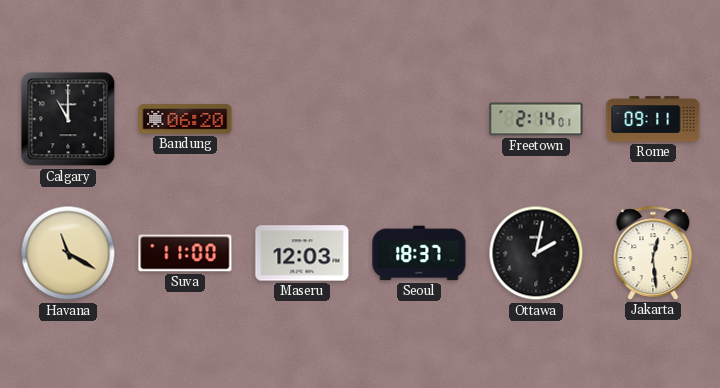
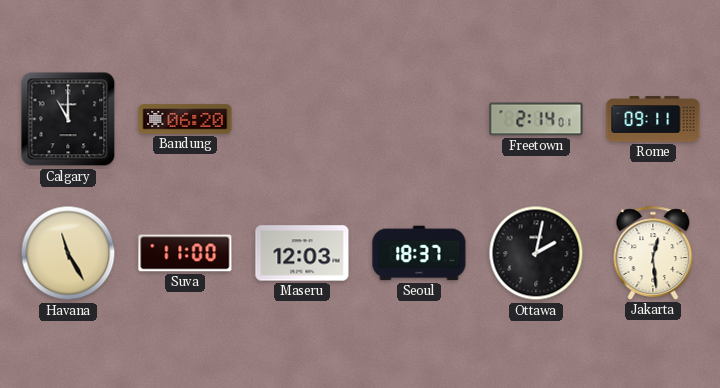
Havana: 11:20 -> 11:25
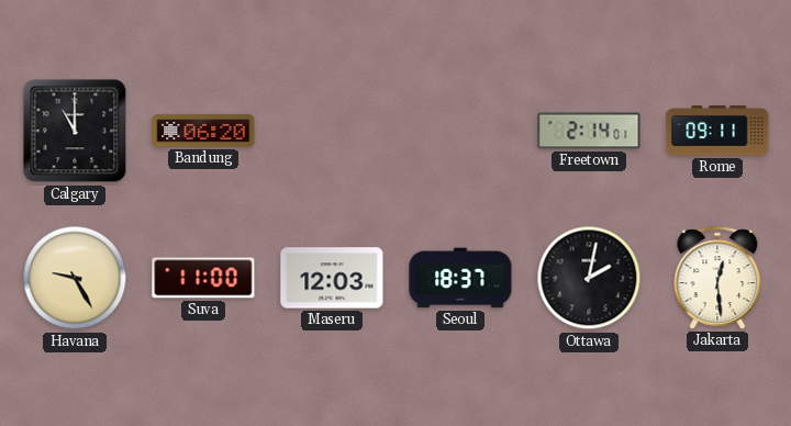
Havana: 11:25 -> 9:25
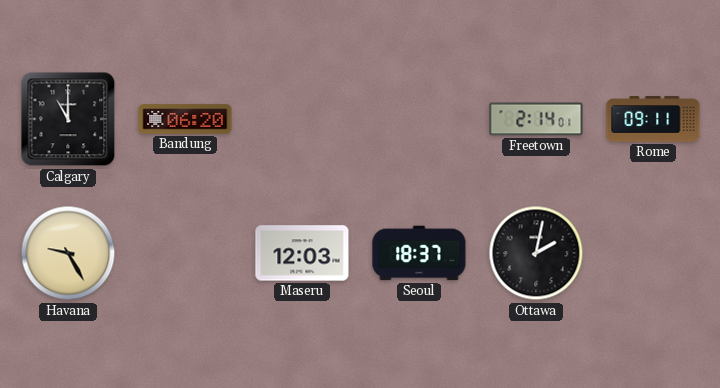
Suva: 11:00 -> none
Jakarta: 12:29 -> none
